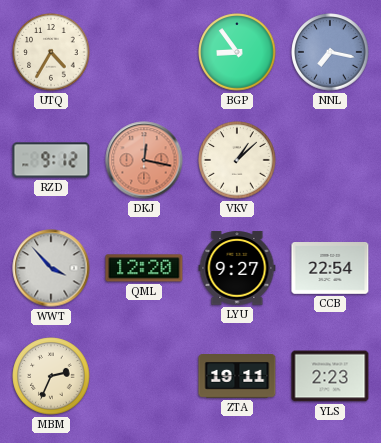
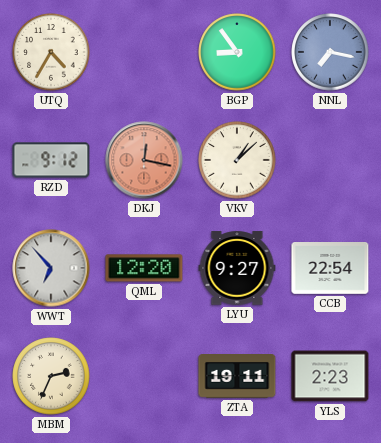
WWT: 3:53 -> 6:53
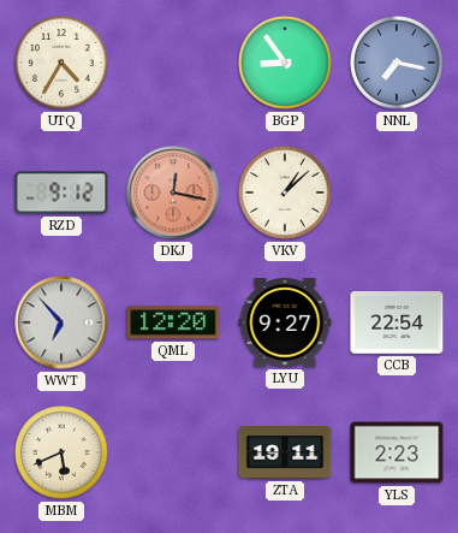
MBM: 2:34 -> 5:41
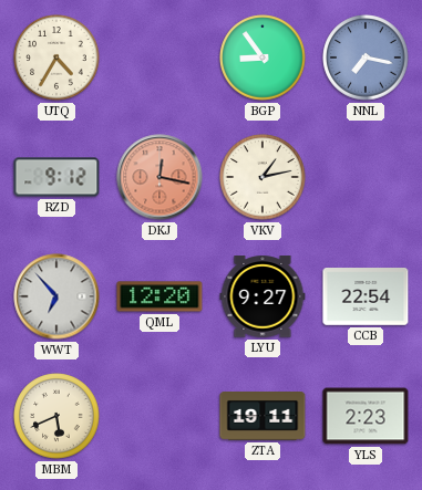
VKV: 1:08 -> 1:13
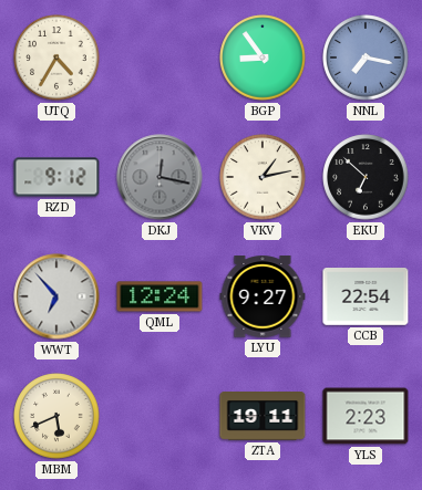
DKJ dial: salmon -> grey
EKU: none -> 6:52
QML: 12:20 -> 12:24
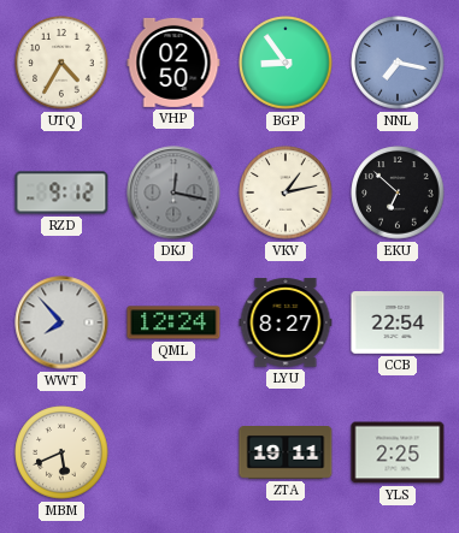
VHP: none -> 02:50
WWT: 6:53 -> 7:53
LYU: 9:27 -> 8:27
YLS: 2:23 -> 2:25
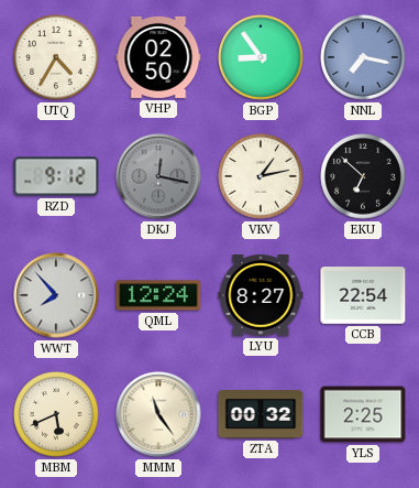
MMM: none -> 11:24
ZTA: 19:11 -> 00:32
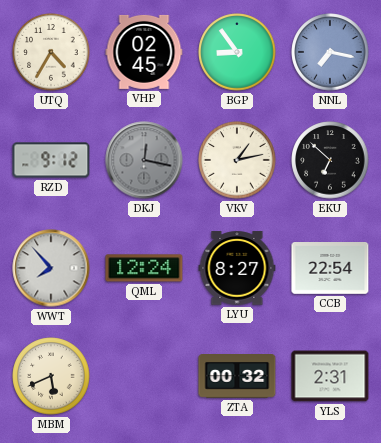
VHP: 02:50 -> 02:45
MMM: 11:24 -> none
YLS: 2:25 -> 2:31
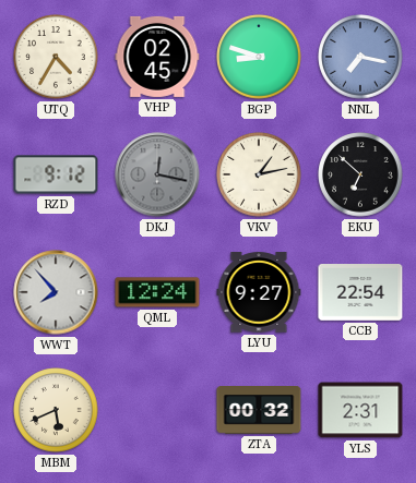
BGP: 8:54 -> 8:48
LYU: 8:27 -> 9:27
